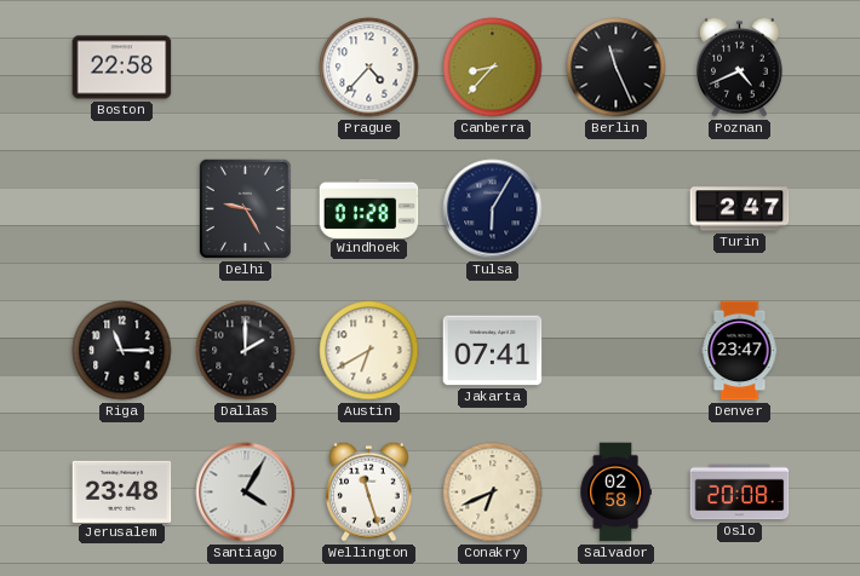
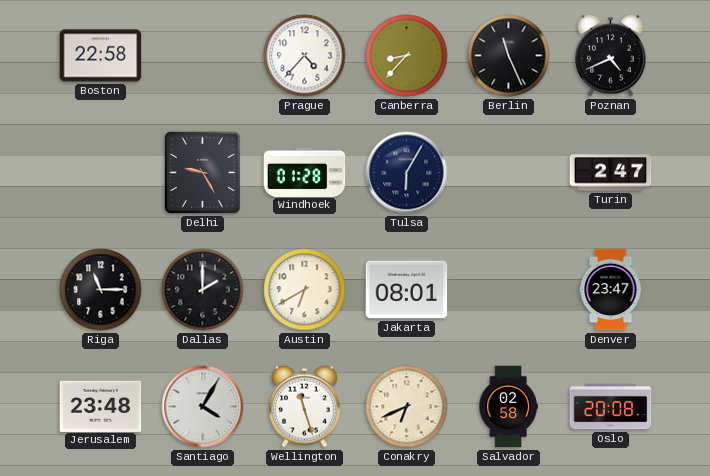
Jakarta: 07:41 -> 08:01
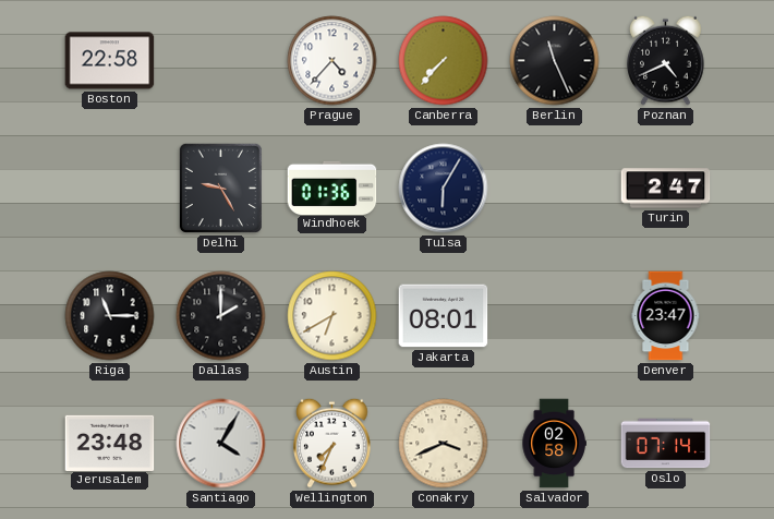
Canberra: 8:37 -> 7:37
Windhoek: 01:28 -> 01:36
Wellington: 11:27 -> 7:34
Conakry: 6:41 -> 3:41
Oslo: 20:08 -> 07:14
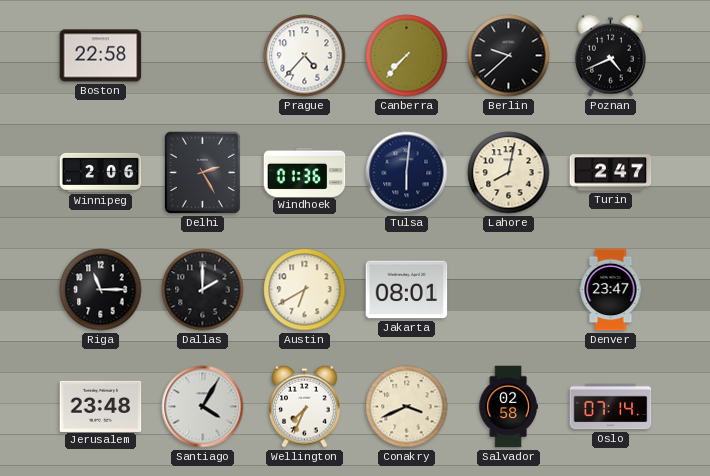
Berlin: 11:26 -> 9:38
Winnipeg: none -> 2:06
Delhi: 9:25 -> 2:25
Tulsa: 6:05 -> 6:01
Lahore: none -> 8:02
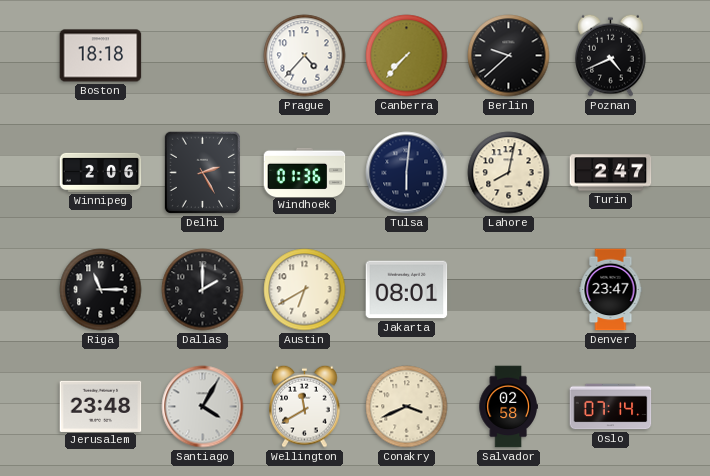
Boston: 22:58 -> 18:18
Wellington: 7:34 -> 11:40
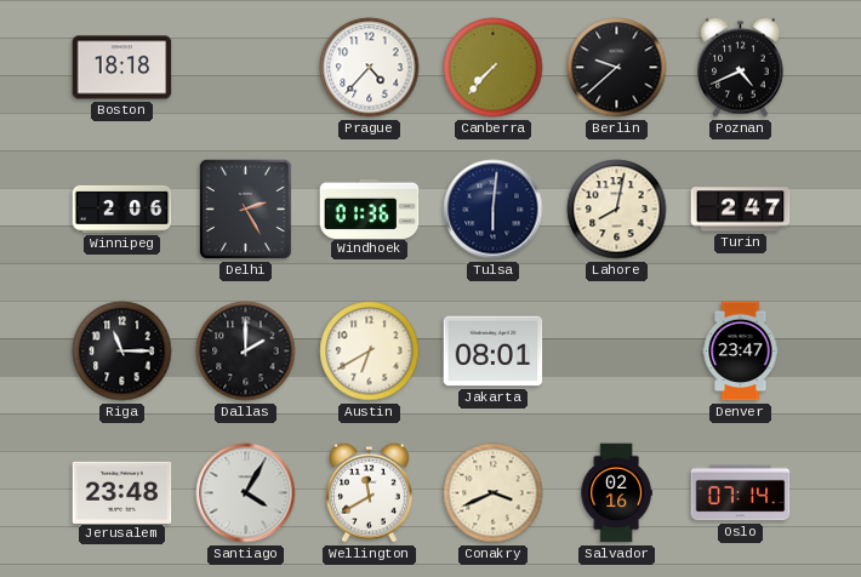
Salvador: 02:58 -> 02:16
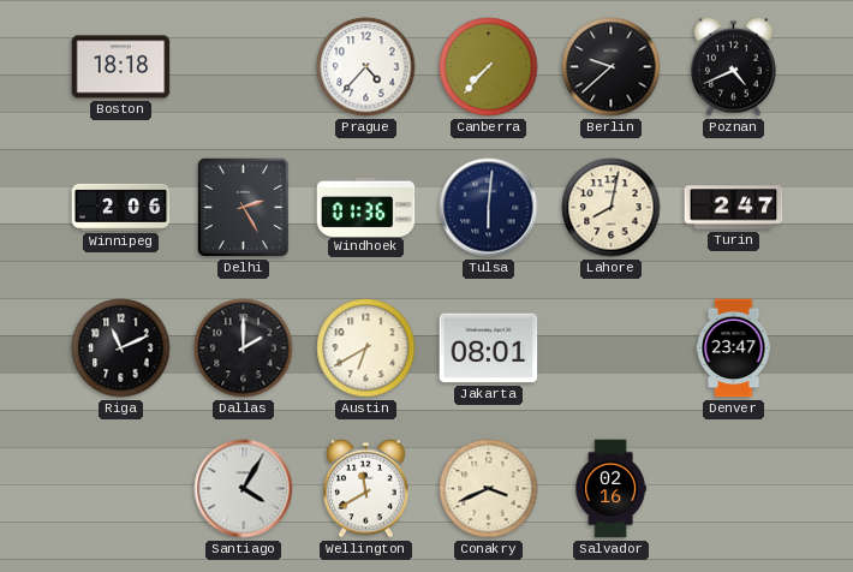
Riga: 11:15 -> 11:11
Jerusalem: 23:48 -> none
Oslo: 07:14 -> none
